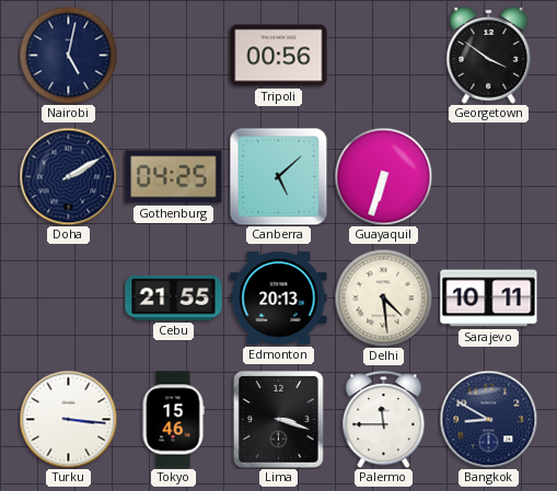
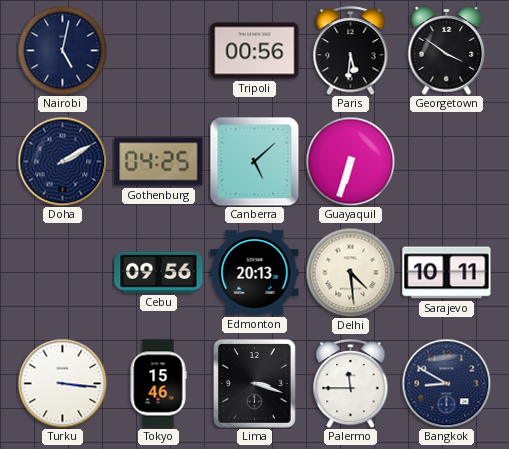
Paris: none -> 5:31
Cebu: 21:55 -> 09:56
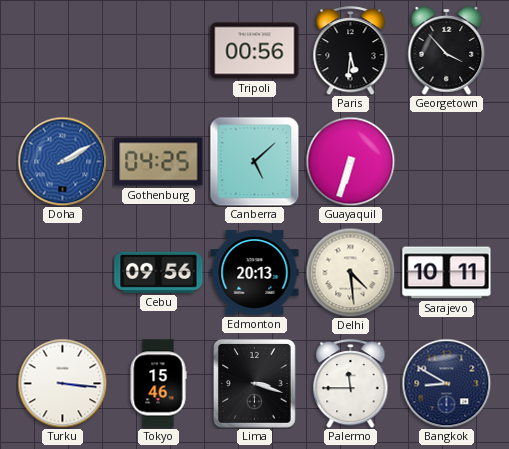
Nairobi: 5:02 -> none
Georgetown: 3:51 -> 3:53
Doha dial: navy -> blue
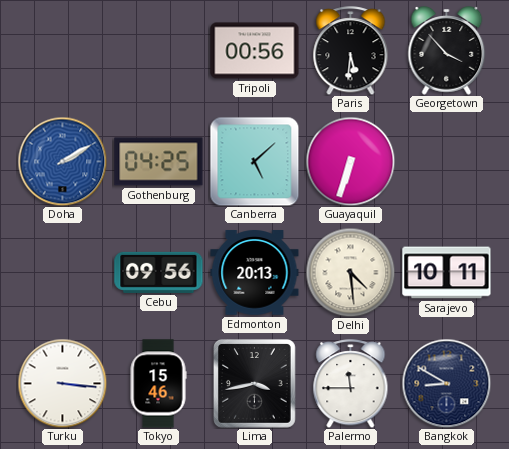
Lima: 3:18 -> 3:43
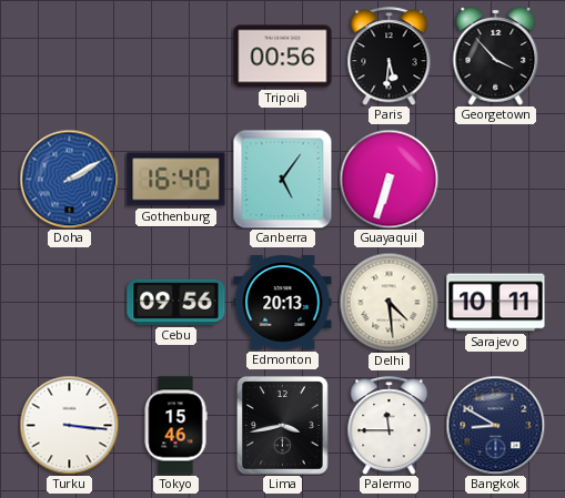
Gothenburg: 04:25 -> 16:40
Canberra: 5:08 -> 5:06
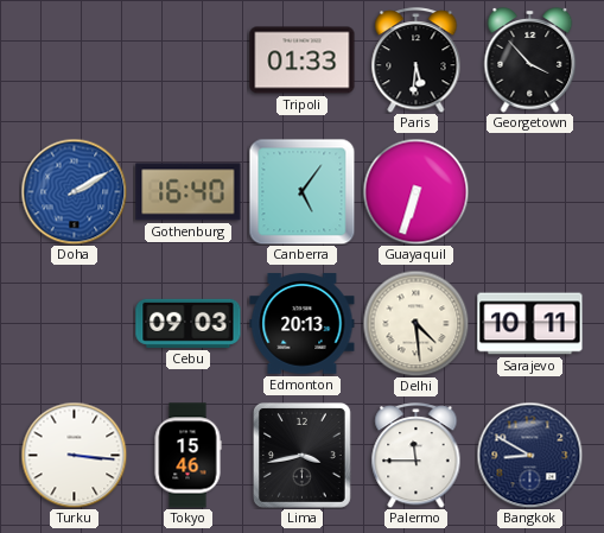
Tripoli: 00:56 -> 01:33
Cebu: 09:56 -> 09:03
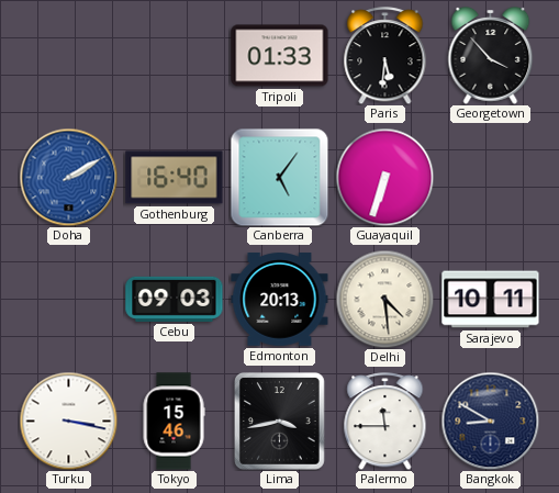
Turku: 3:16 -> 3:17
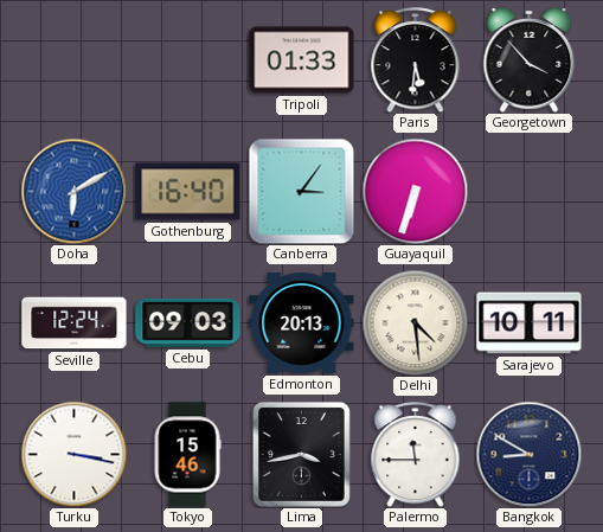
Doha: 2:10 -> 6:10
Canberra: 5:06 -> 3:06
Seville: none -> 12:24
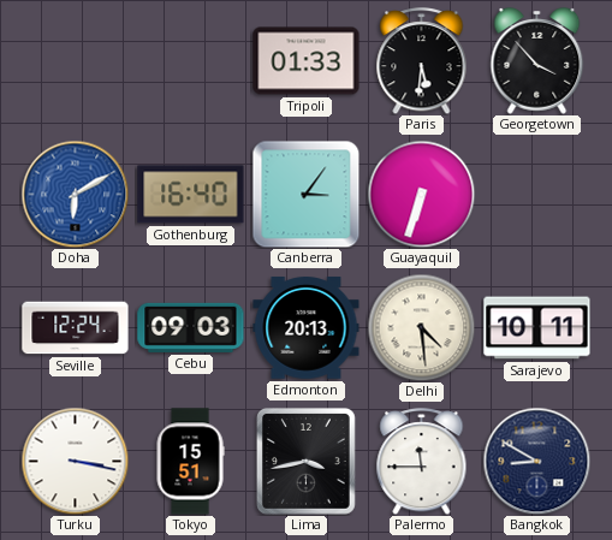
Tokyo: 15:46 -> 15:51
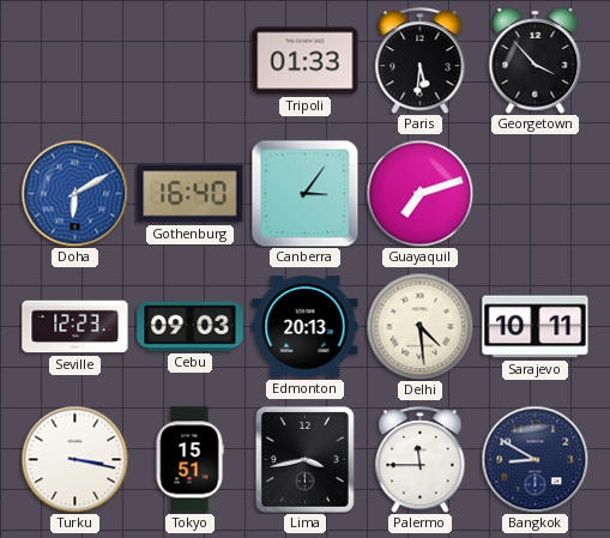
Guayaquil: 6:33 -> 7:12
Seville: 12:24 -> 12:23
